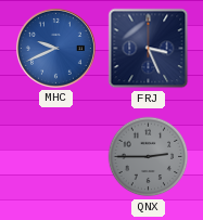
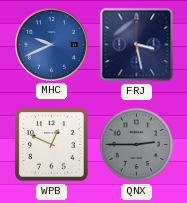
FRJ: 3:26 -> 3:28
WPB: none -> 12:49
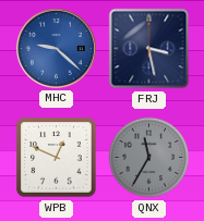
MHC: 9:41 -> 9:22
QNX: 2:45 -> 11:35
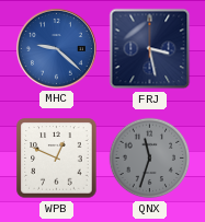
QNX: 11:35 -> 11:33
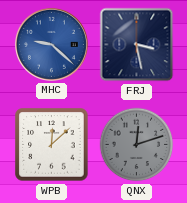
WPB: 12:49 -> 12:08
QNX: 11:33 -> 12:12
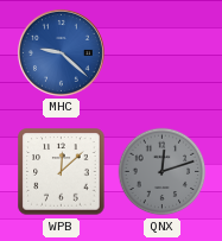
FRJ: 3:28 -> none
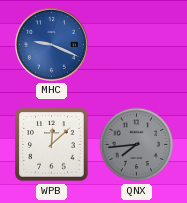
MHC: 9:22 -> 9:19
QNX: 12:12 -> 7:44
